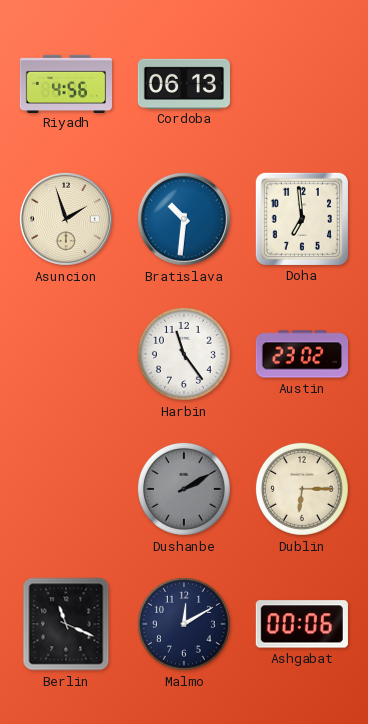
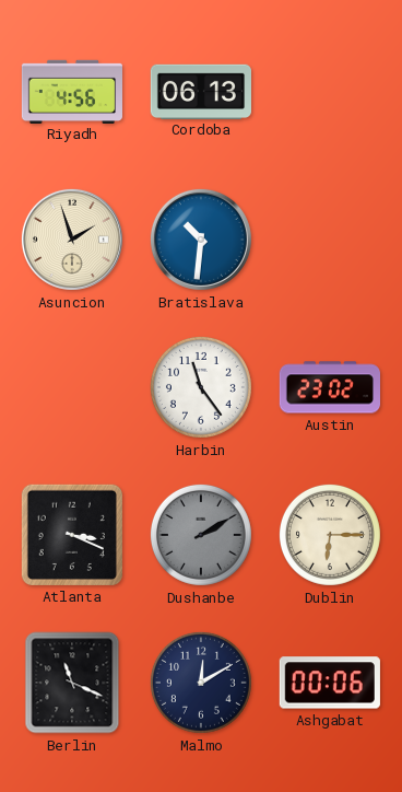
Doha: 6:59 -> none
Atlanta: none -> 3:19
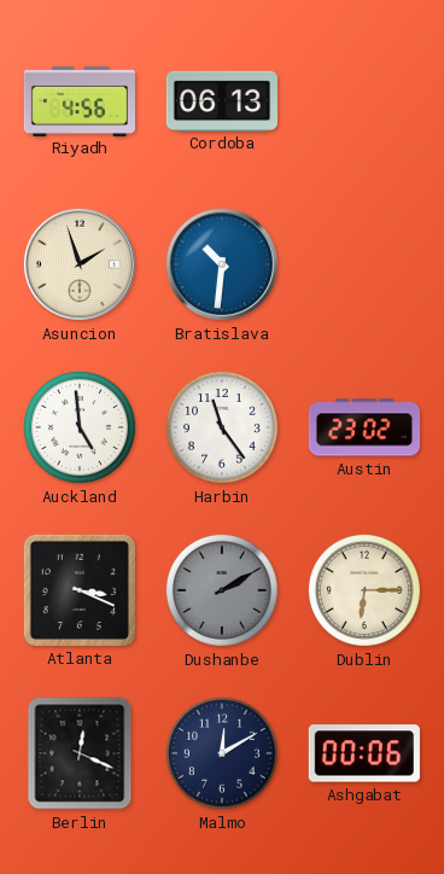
Auckland: none -> 4:59
Berlin: 11:19 -> 12:19
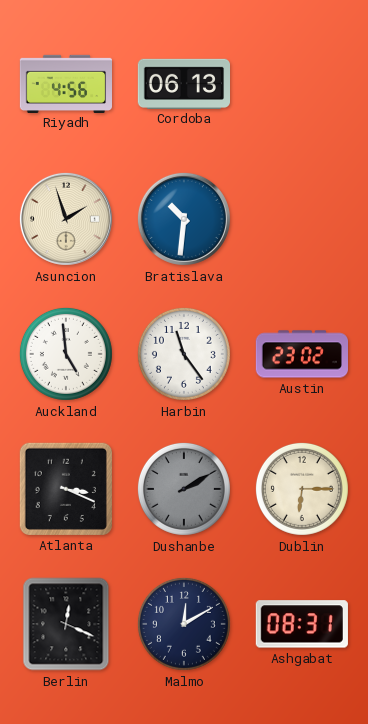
Ashgabat: 00:06 -> 08:31
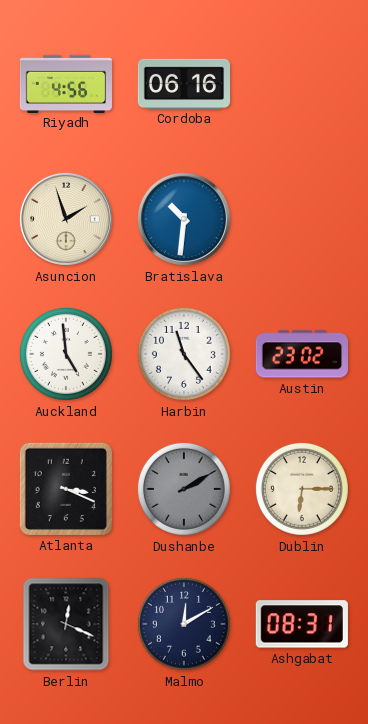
Cordoba: 06:13 -> 06:16
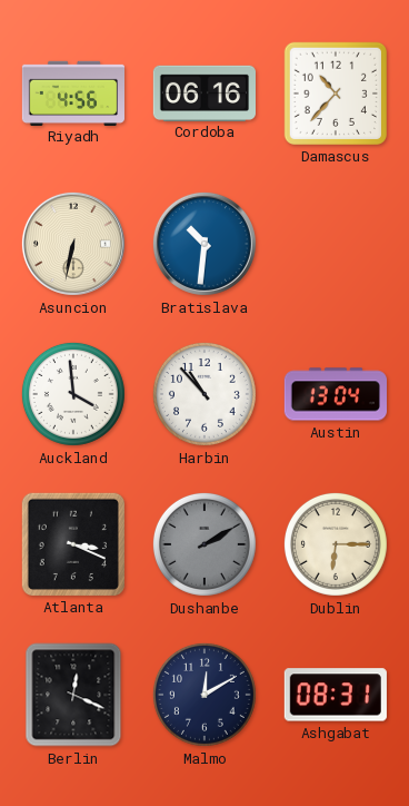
Damascus: none -> 10:37
Asuncion: 1:57 -> 6:32
Auckland: 4:59 -> 3:59
Harbin: 11:24 -> 10:53
Austin: 23:02 -> 13:04
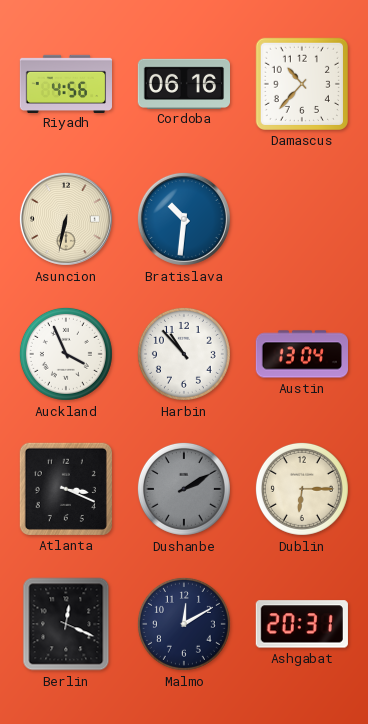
Auckland: 3:59 -> 3:56
Ashgabat: 08:31 -> 20:31
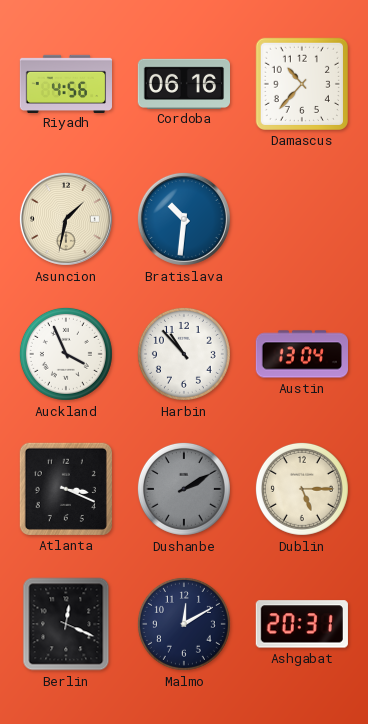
Asuncion: 6:32 -> 1:32
Dublin: 6:15 -> 5:15
